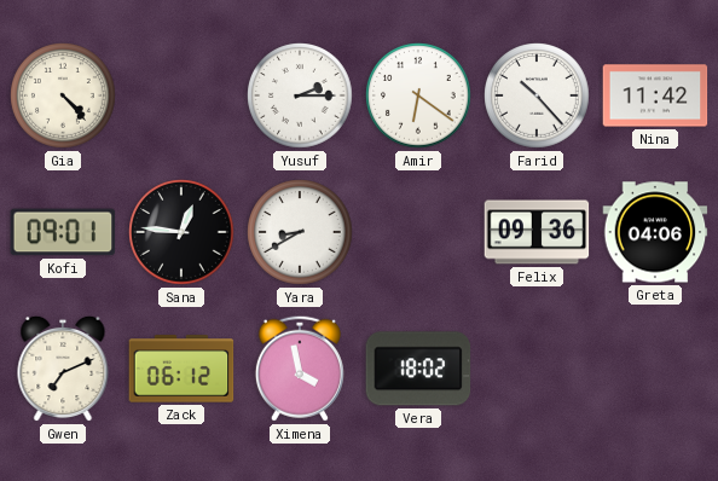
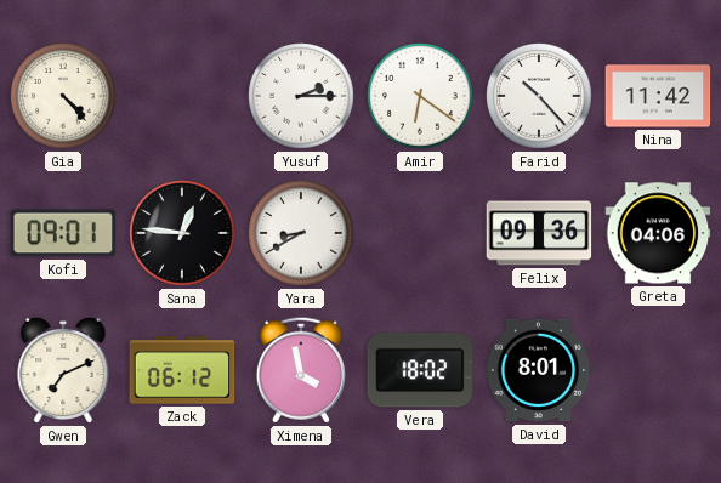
David: none -> 8:01
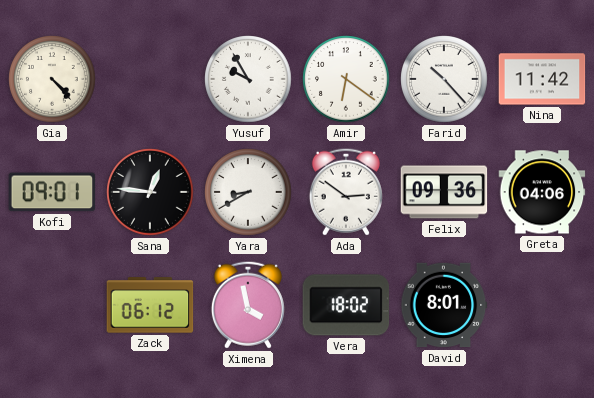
Yusuf: 2:15 -> 9:55
Ada: none -> 2:51
Gwen: 7:11 -> none
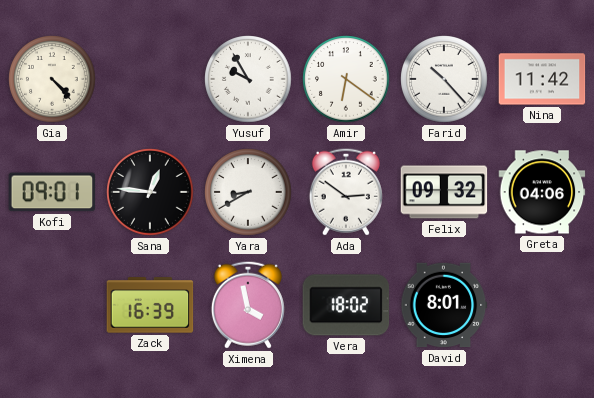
Felix: 09:36 -> 09:32
Zack: 06:12 -> 16:39
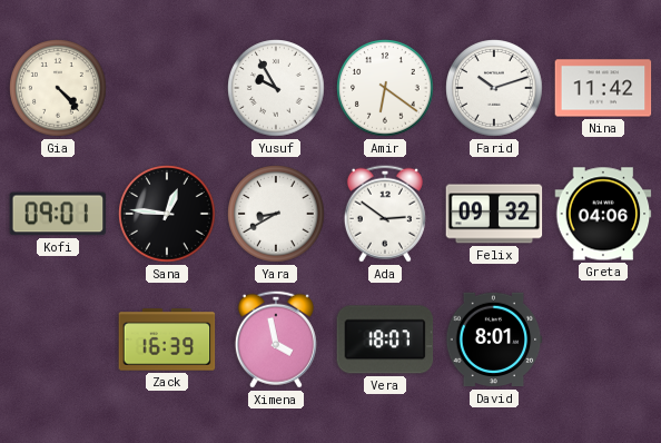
Farid: 10:23 -> 10:12
Vera: 18:02 -> 18:07
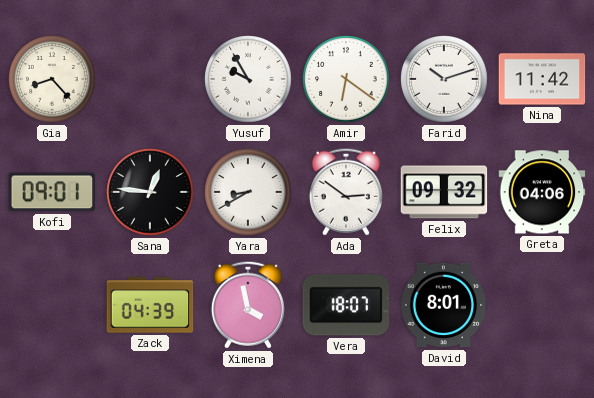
Gia: 4:23 -> 8:23
Zack: 16:39 -> 04:39
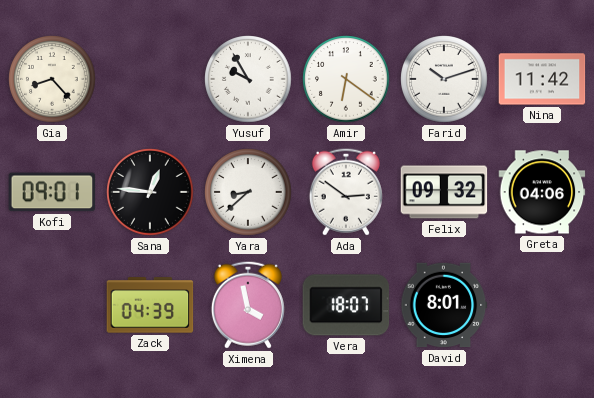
Yara: 8:40 -> 8:38
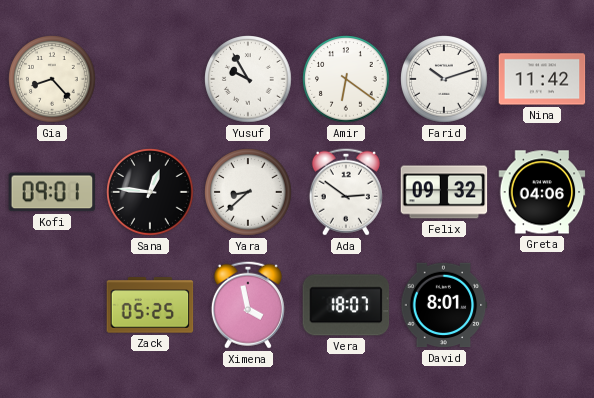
Zack: 04:39 -> 05:25
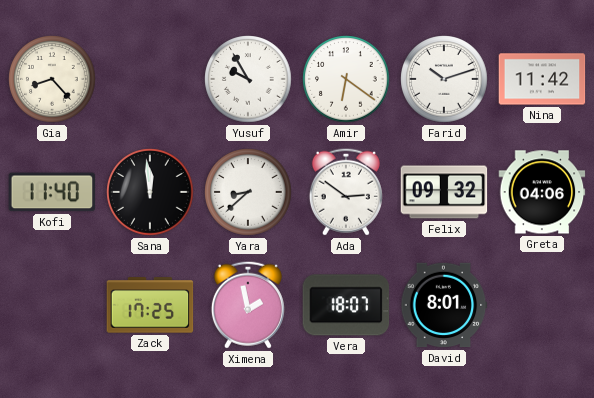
Kofi: 09:01 -> 11:40
Sana: 12:46 -> 11:59
Zack: 05:25 -> 17:25
Ximena: 3:58 -> 1:58
